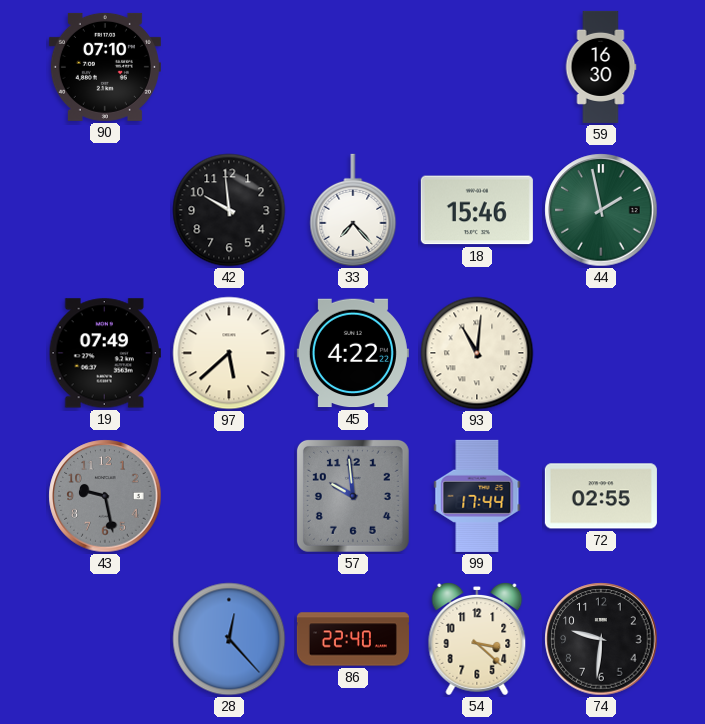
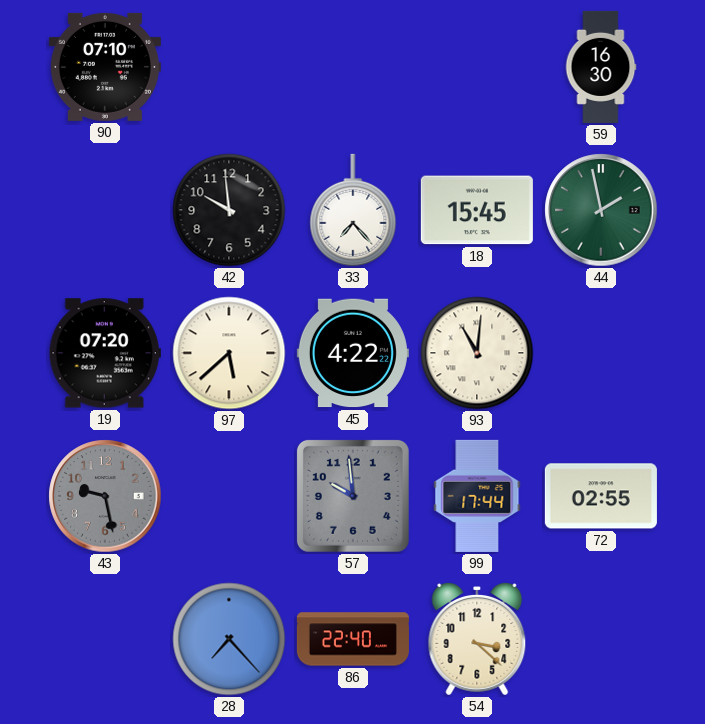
18: 15:46 -> 15:45
19: 07:49 -> 07:20
28: 12:23 -> 7:23
74: 9:31 -> none
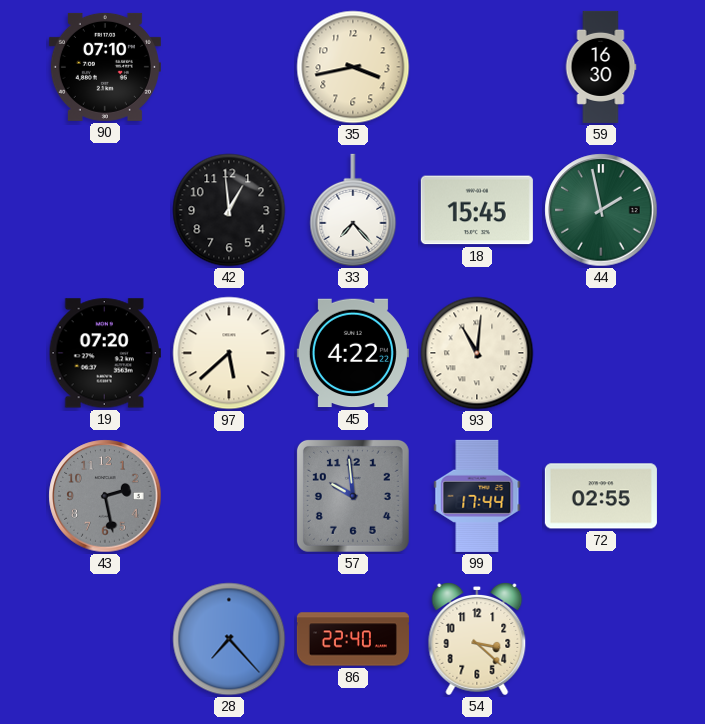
35: none -> 3:43
42: 9:59 -> 12:59
43: 9:28 -> 2:28
